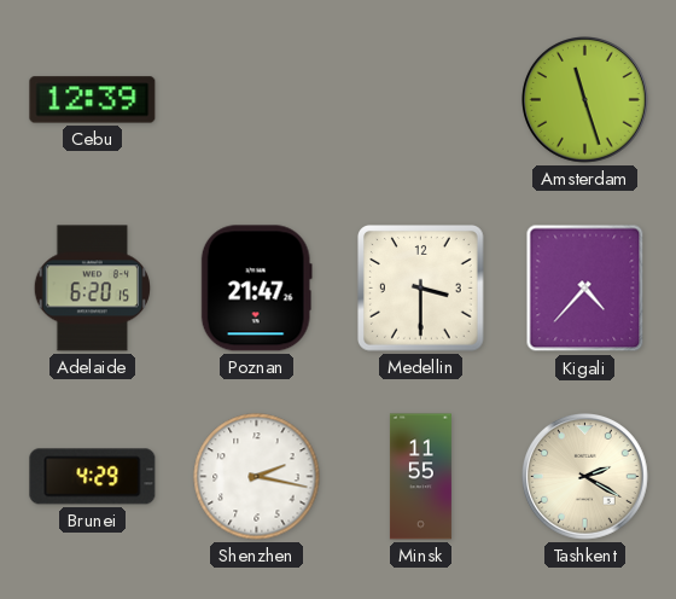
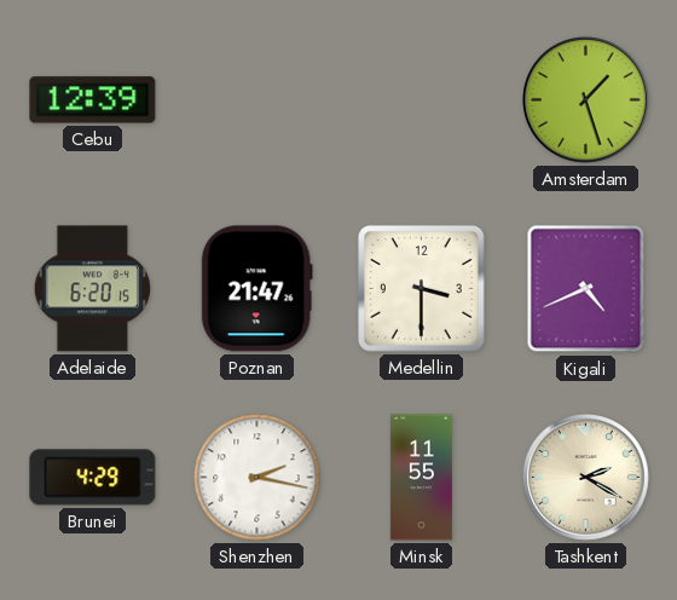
Amsterdam: 11:27 -> 1:27
Kigali: 4:37 -> 4:41
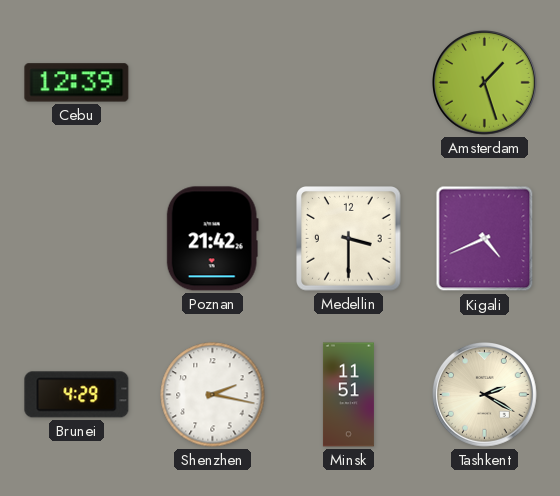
Adelaide: 6:20 -> none
Poznan: 21:47 -> 21:42
Minsk: 11:55 -> 11:51
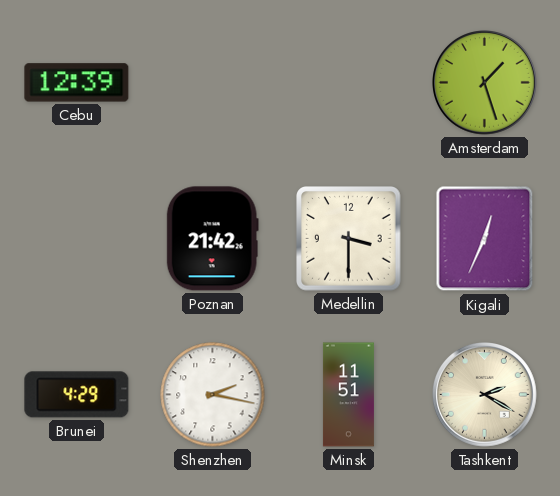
Kigali: 4:41 -> 12:34
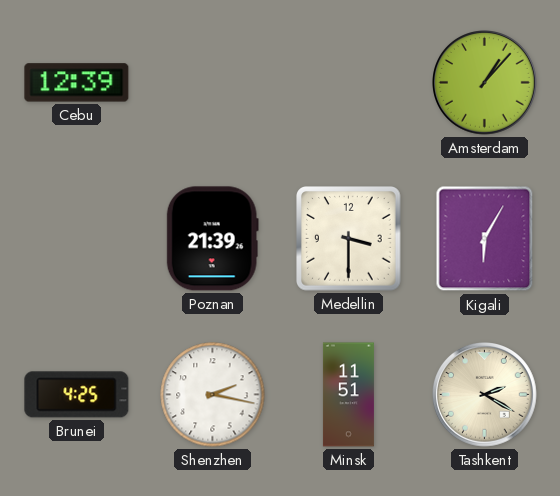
Amsterdam: 1:27 -> 1:07
Poznan: 21:42 -> 21:39
Kigali: 12:34 -> 6:05
Brunei: 4:29 -> 4:25
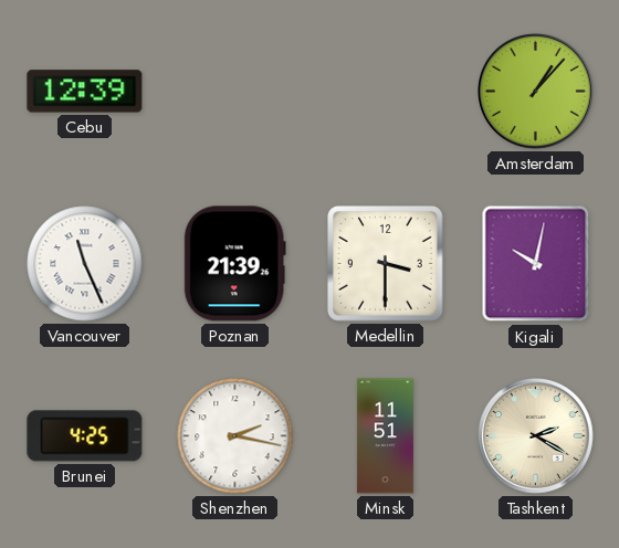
Vancouver: none -> 11:26
Kigali: 6:05 -> 10:02
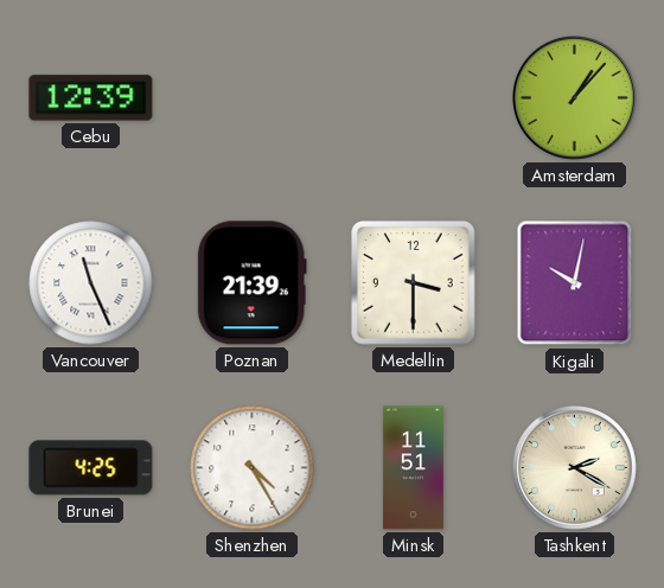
Shenzhen: 2:17 -> 4:25
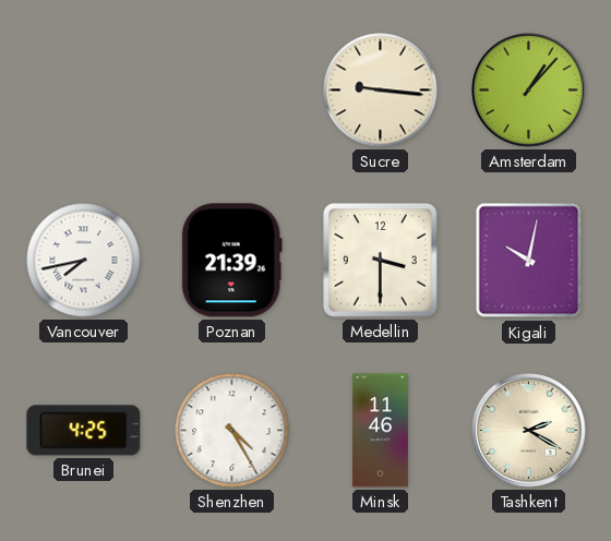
Cebu: 12:39 -> none
Sucre: none -> 9:16
Vancouver: 11:26 -> 7:43
Minsk: 11:51 -> 11:46
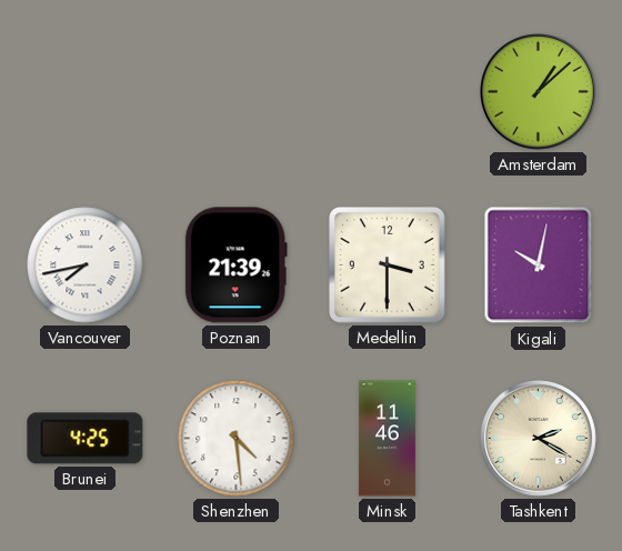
Sucre: 9:16 -> none
Amsterdam: 1:07 -> 1:08
Shenzhen: 4:25 -> 4:29
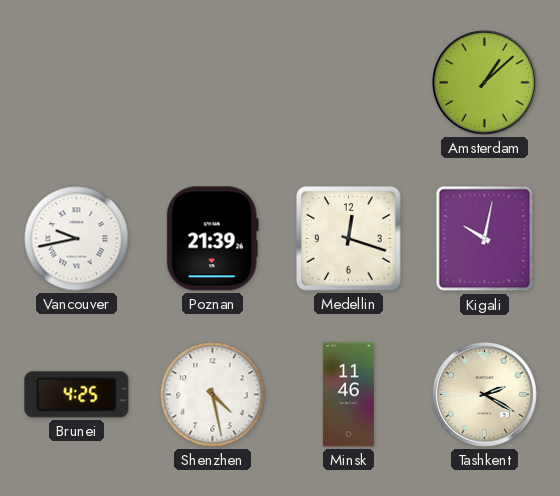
Vancouver: 7:43 -> 9:43
Medellin: 3:30 -> 12:18
Shenzhen: 4:29 -> 4:28
